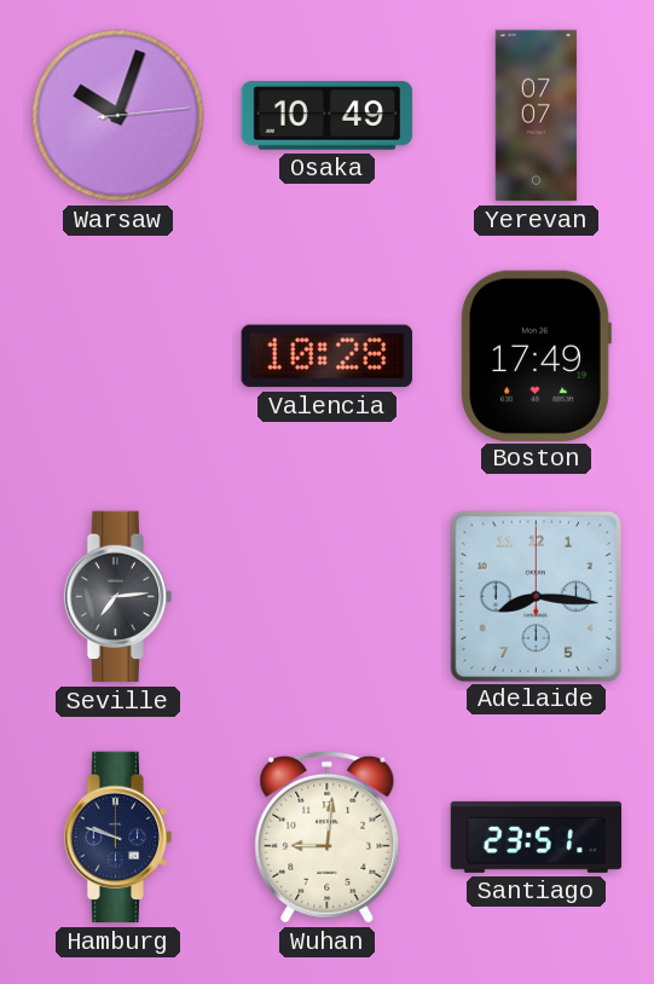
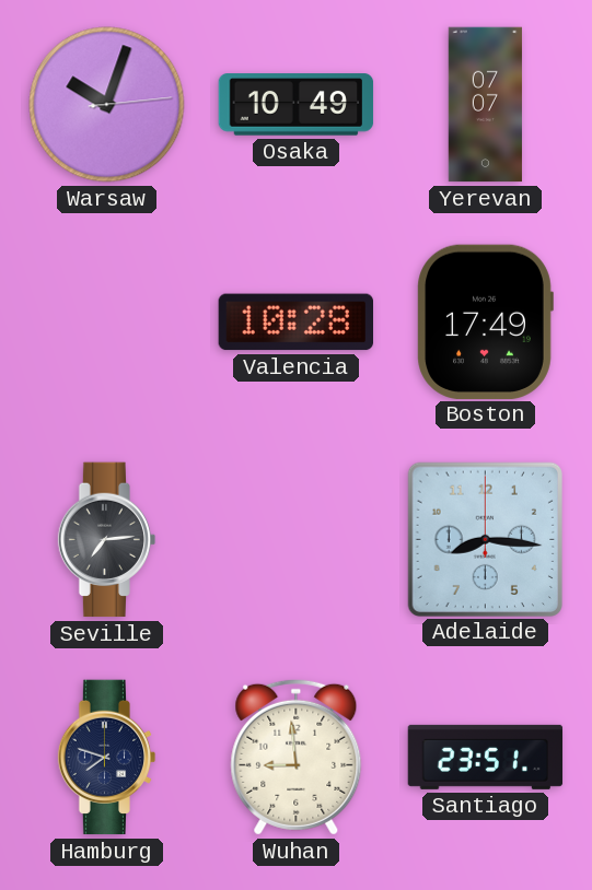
Hamburg: 9:48 -> 7:48
Wuhan: 9:01 -> 8:59
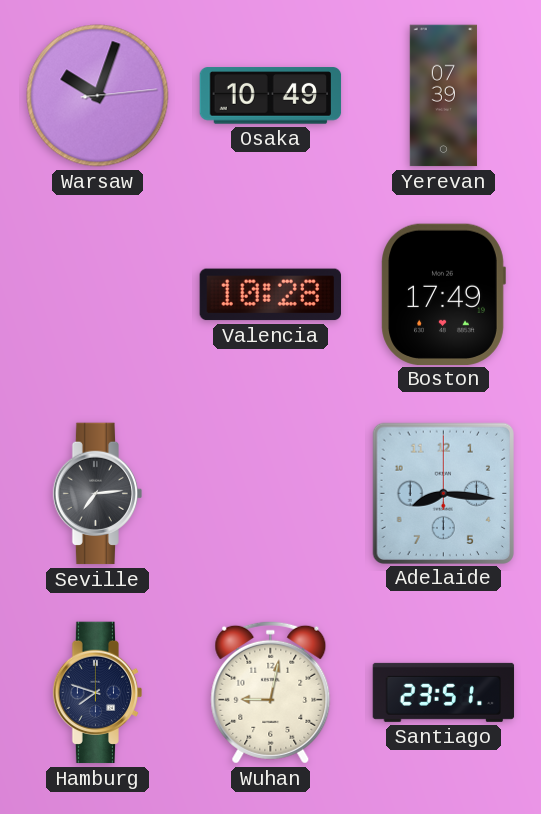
Yerevan: 07:07 -> 07:39
Wuhan: 8:59 -> 9:02
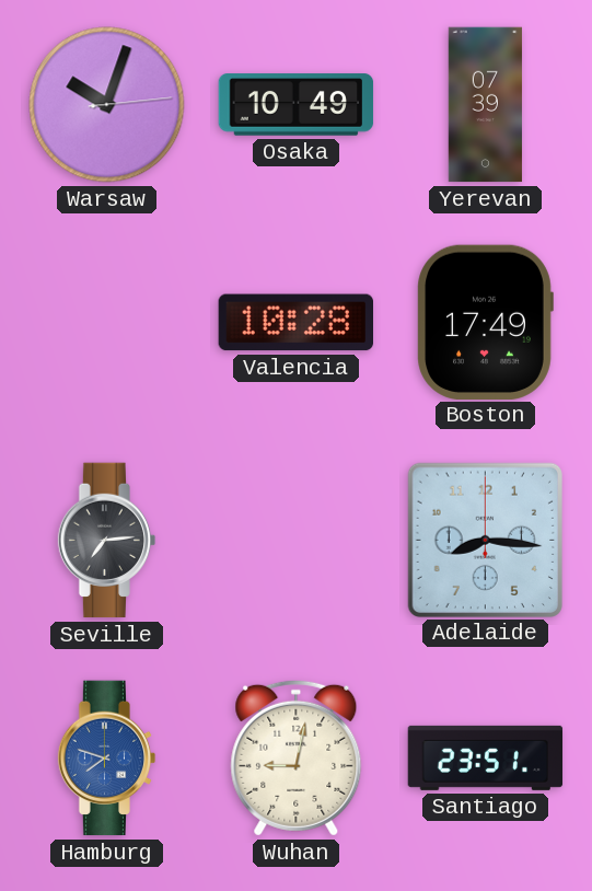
Hamburg dial: navy -> blue
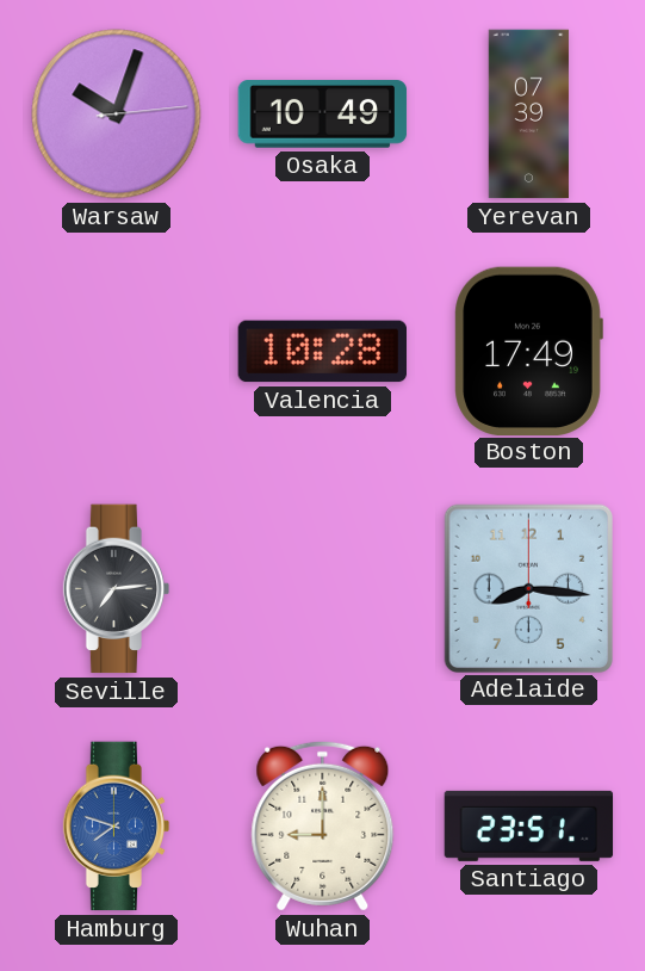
Wuhan: 9:02 -> 9:00
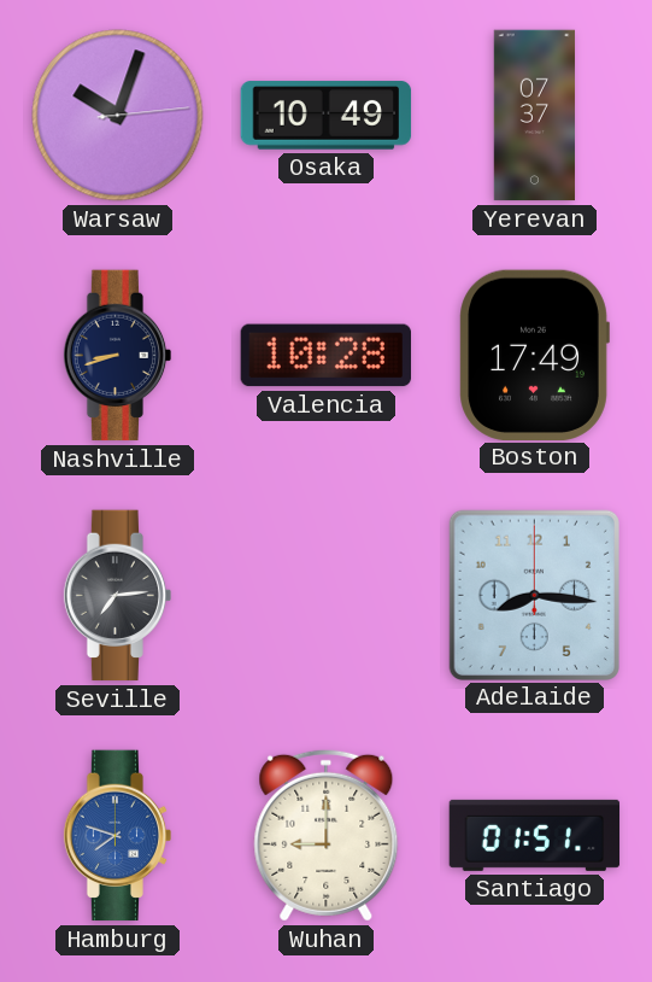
Yerevan: 07:39 -> 07:37
Nashville: none -> 8:42
Santiago: 23:51 -> 01:51
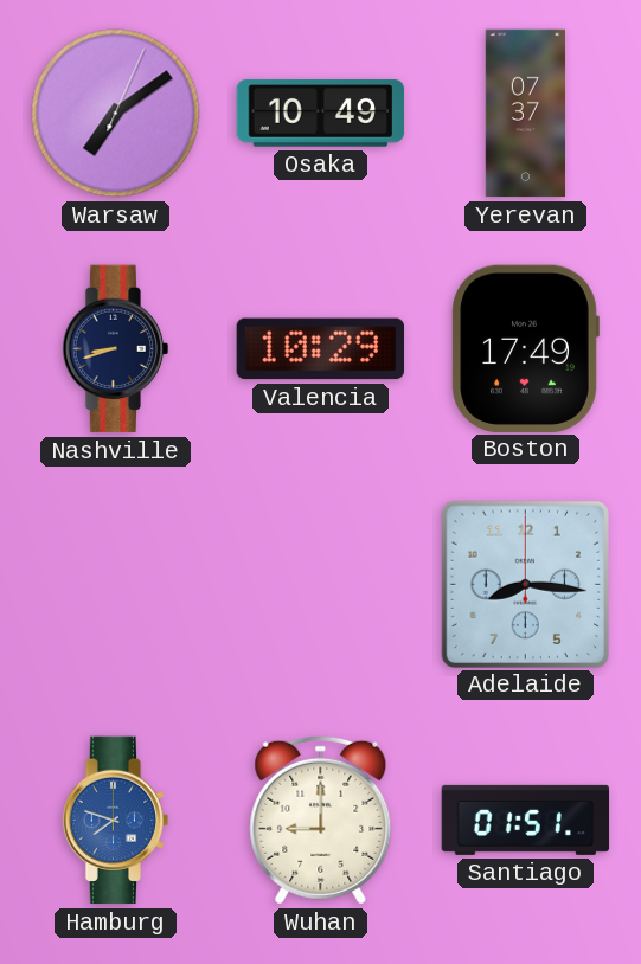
Warsaw: 10:03 -> 7:09
Valencia: 10:28 -> 10:29
Seville: 7:14 -> none
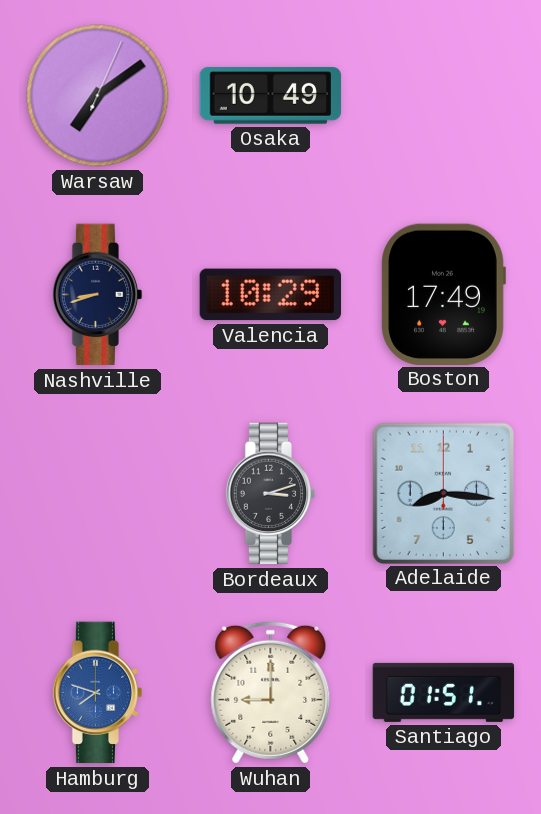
Yerevan: 07:37 -> none
Bordeaux: none -> 3:12
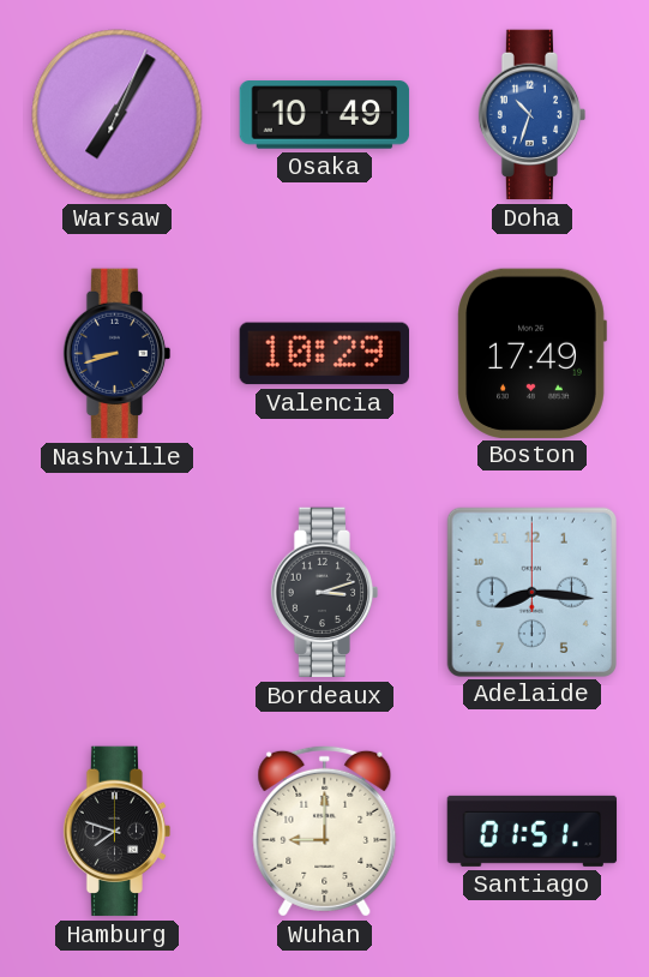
Warsaw: 7:09 -> 7:05
Doha: none -> 10:33
Hamburg dial: blue -> black
